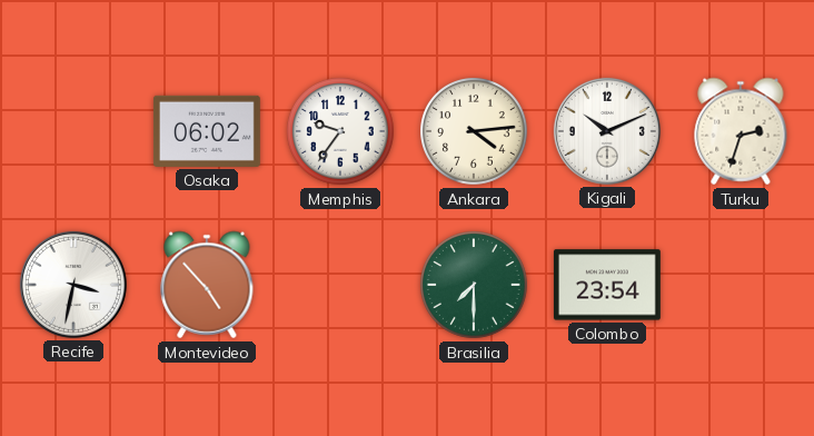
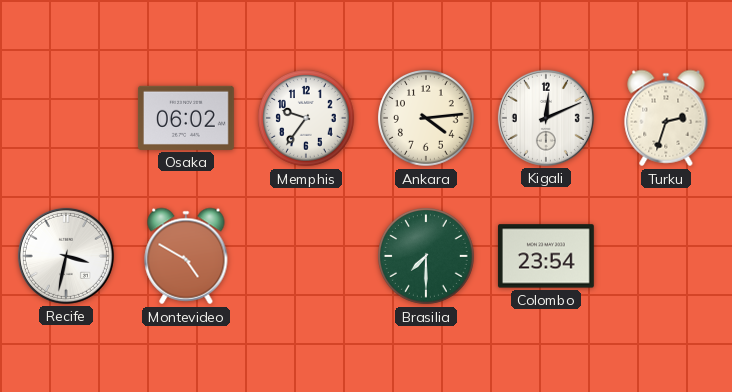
Kigali: 10:11 -> 12:11
Montevideo: 4:53 -> 4:50
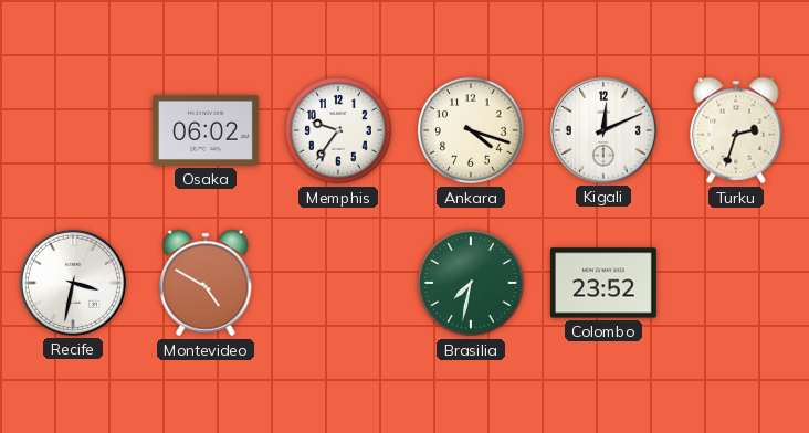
Ankara: 4:14 -> 4:18
Brasilia: 7:30 -> 7:32
Colombo: 23:54 -> 23:52
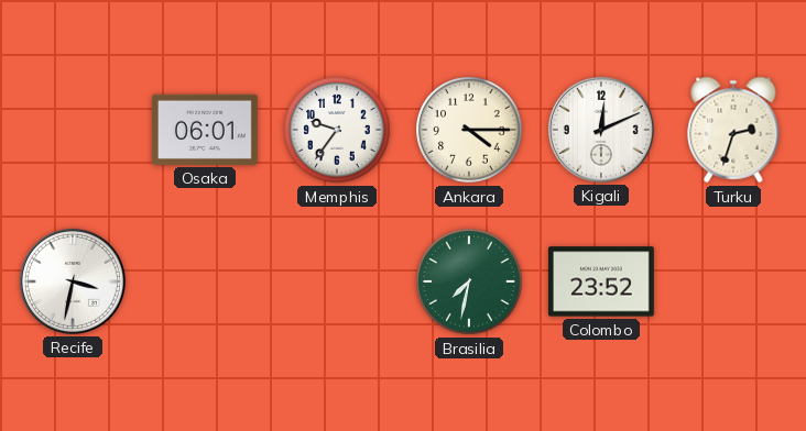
Osaka: 06:02 -> 06:01
Ankara: 4:18 -> 4:15
Montevideo: 4:50 -> none
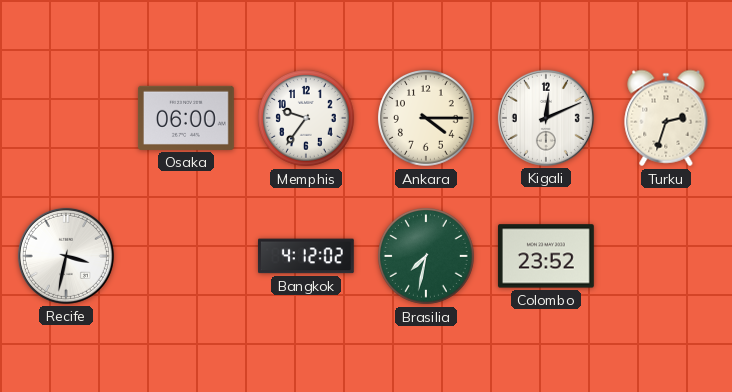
Osaka: 06:01 -> 06:00
Bangkok: none -> 4:12
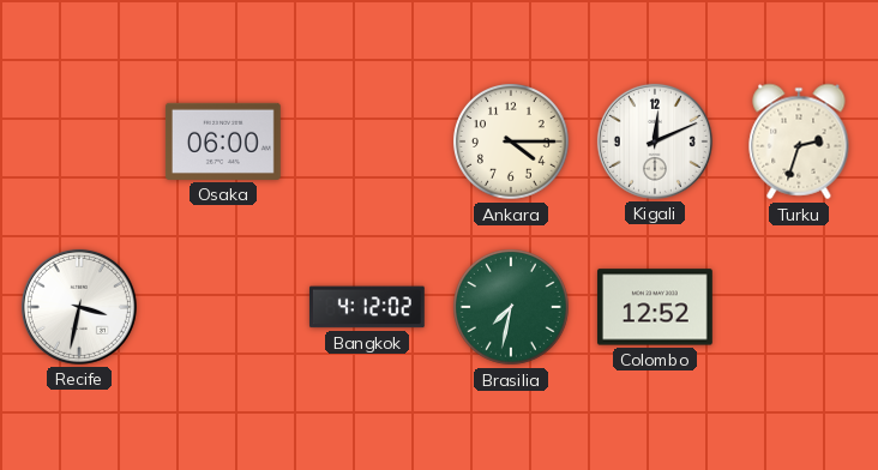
Memphis: 9:36 -> none
Colombo: 23:52 -> 12:52
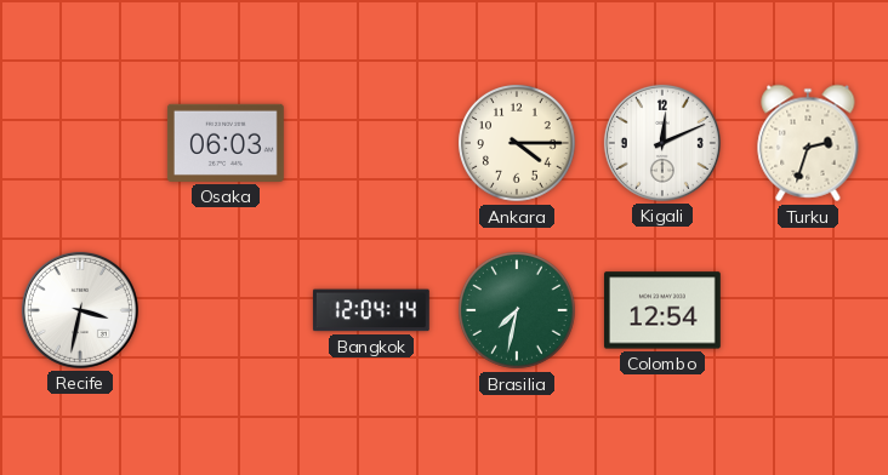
Osaka: 06:00 -> 06:03
Bangkok: 4:12 -> 12:04
Colombo: 12:52 -> 12:54
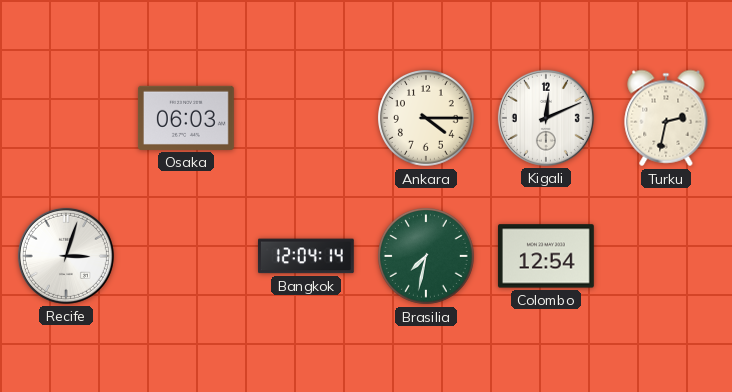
Turku: 2:33 -> 2:32
Recife: 3:32 -> 3:03
